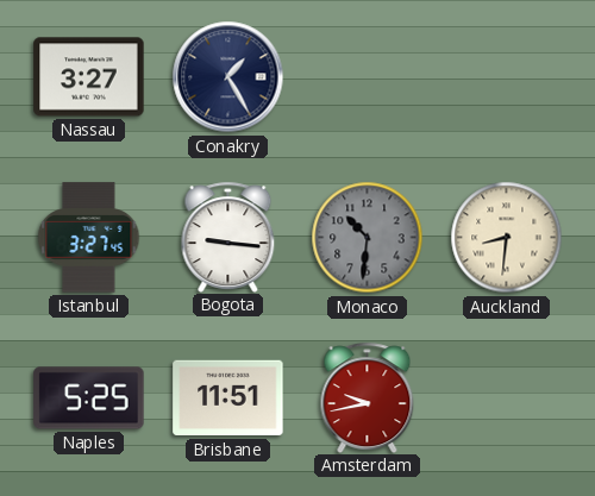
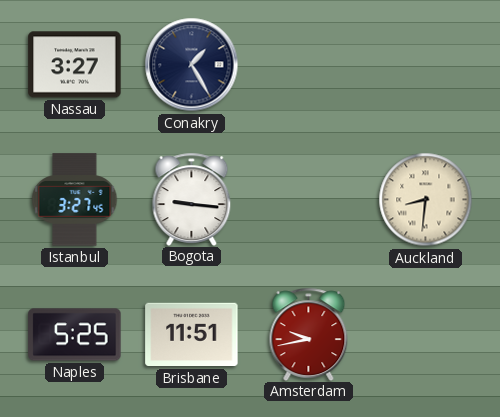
Monaco: 10:31 -> none
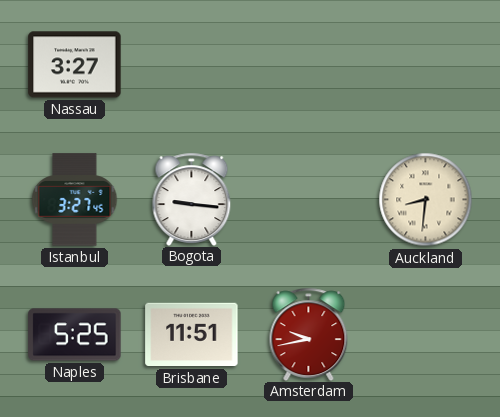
Conakry: 1:25 -> none
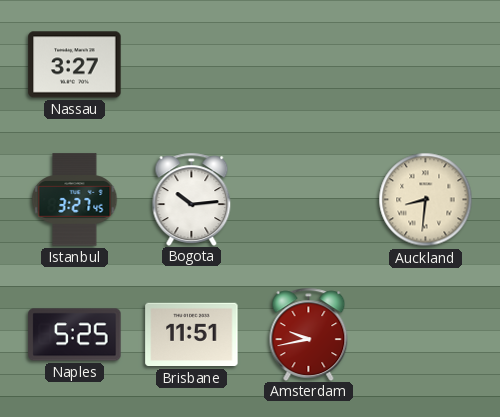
Bogota: 9:16 -> 10:14
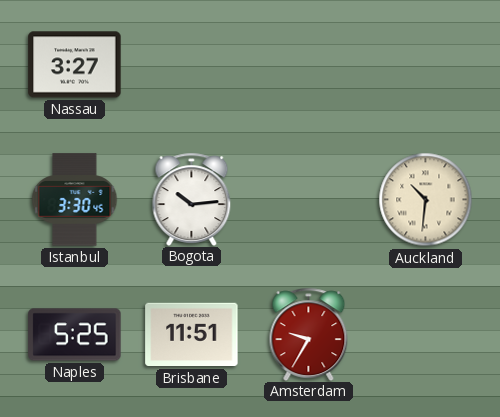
Istanbul: 3:27 -> 3:30
Auckland: 8:31 -> 10:31
Amsterdam: 9:43 -> 9:35
